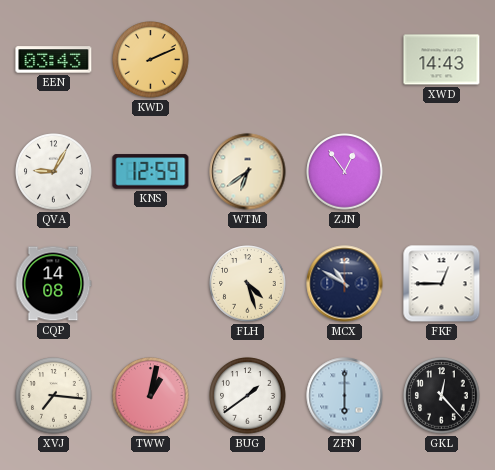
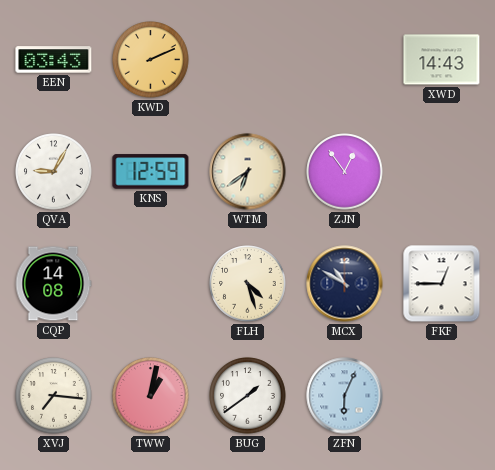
ZFN: 6:00 -> 6:04
GKL: 12:23 -> none
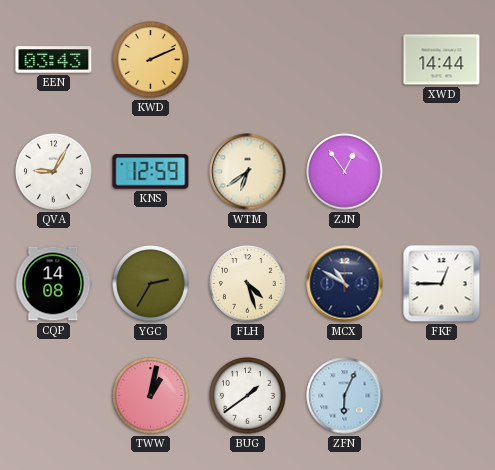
XWD: 14:43 -> 14:44
YGC: none -> 2:35
XVJ: 7:16 -> none
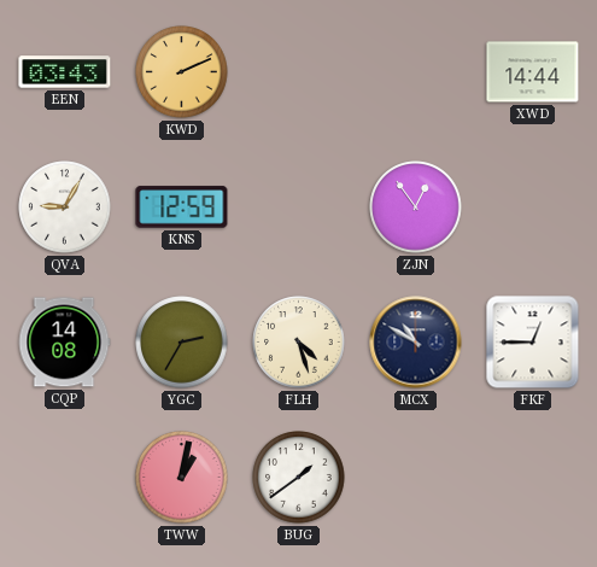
WTM: 6:39 -> none
ZFN: 6:04 -> none
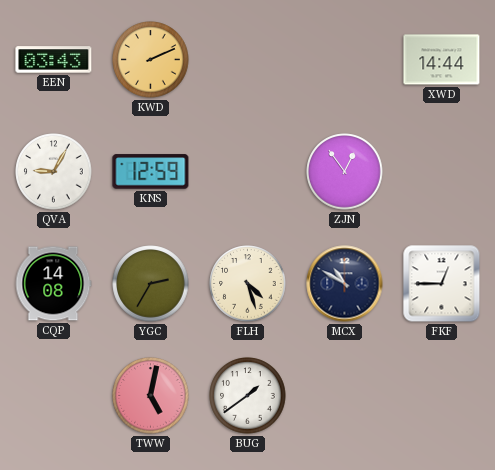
TWW: 1:02 -> 5:02
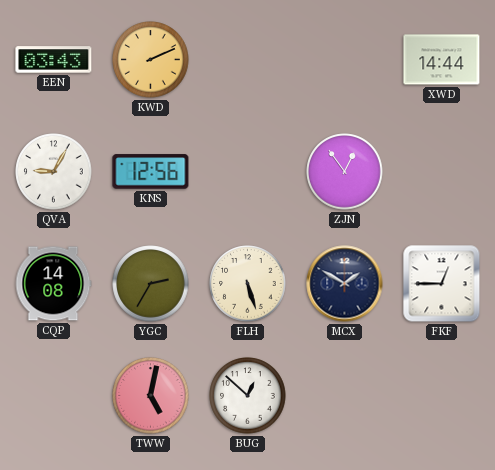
KNS: 12:59 -> 12:56
FLH: 4:27 -> 5:27
MCX: 10:50 -> 1:50
BUG: 1:39 -> 12:52
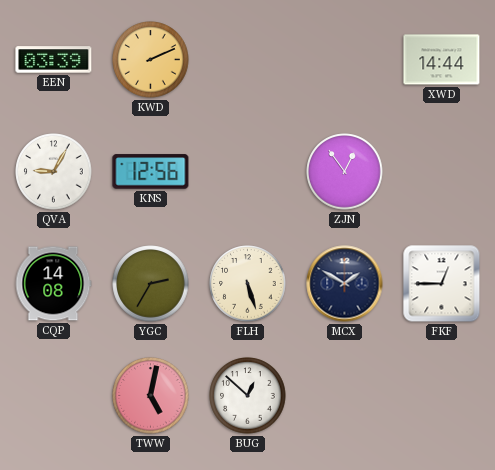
EEN: 03:43 -> 03:39
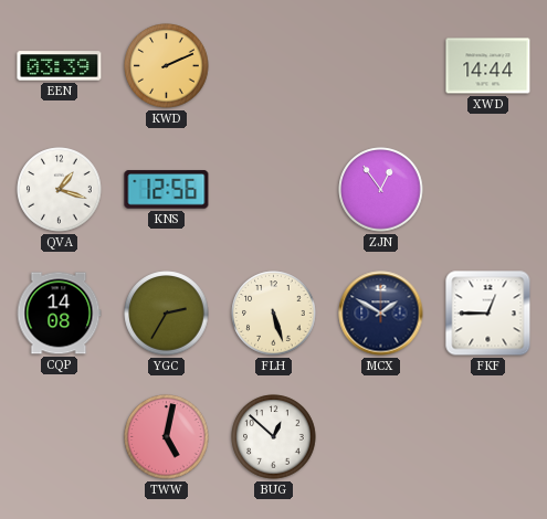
QVA: 9:05 -> 1:18
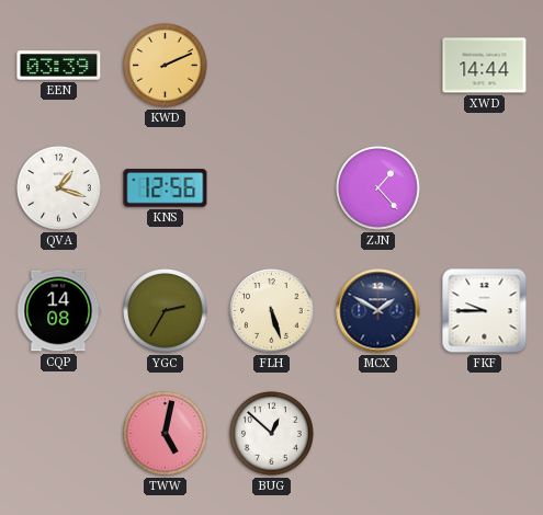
ZJN: 12:54 -> 1:23
FKF: 12:45 -> 9:45
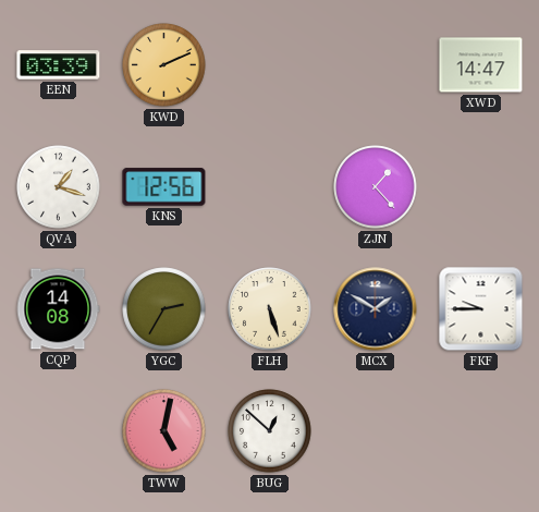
XWD: 14:44 -> 14:47
